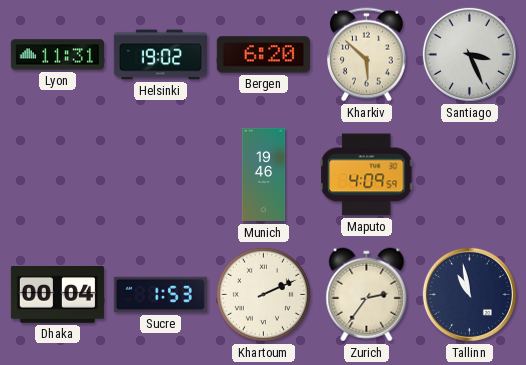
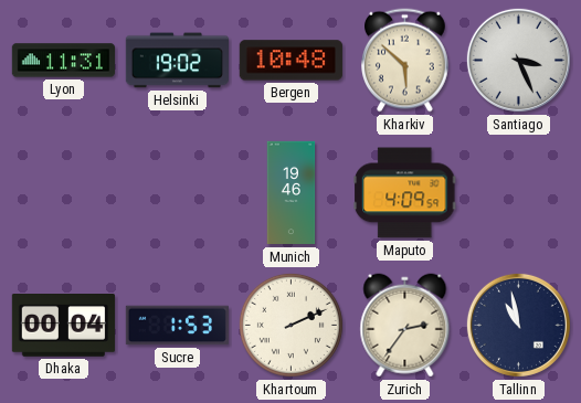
Bergen: 6:20 -> 10:48
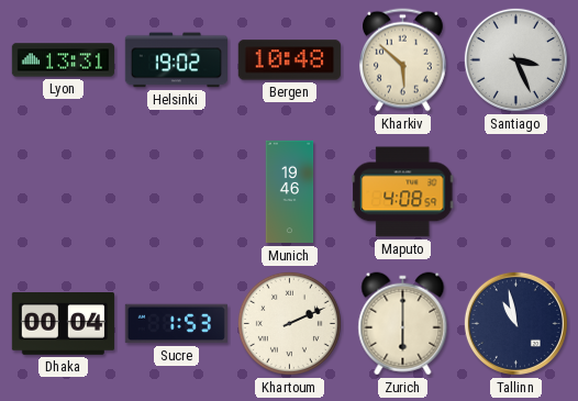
Lyon: 11:31 -> 13:31
Maputo: 4:09 -> 4:08
Zurich: 2:36 -> 6:00
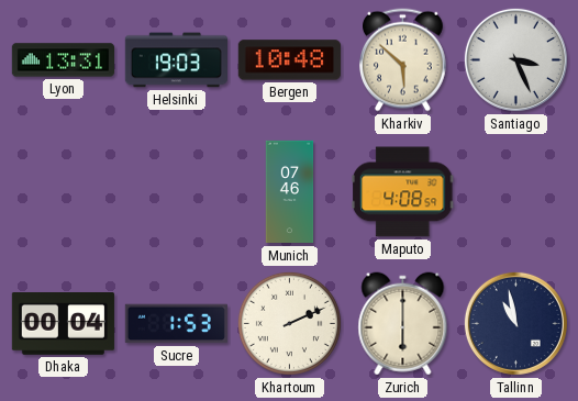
Helsinki: 19:02 -> 19:03
Munich: 19:46 -> 07:46
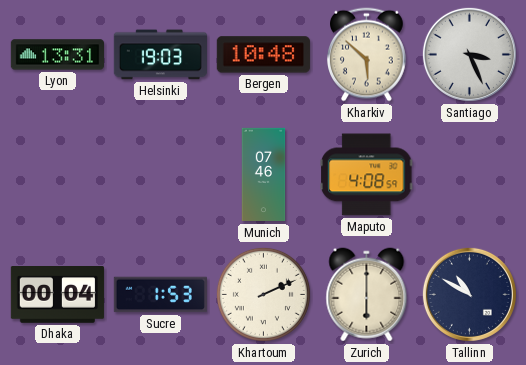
Tallinn: 10:58 -> 10:50
